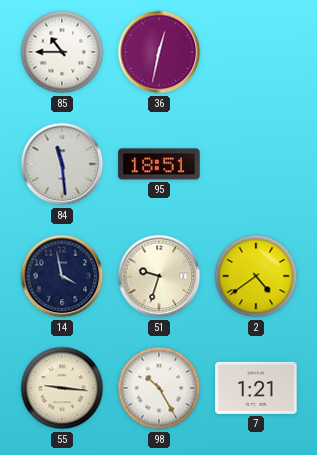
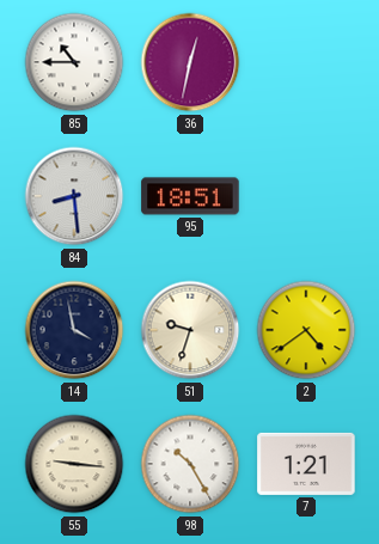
84: 11:29 -> 8:29
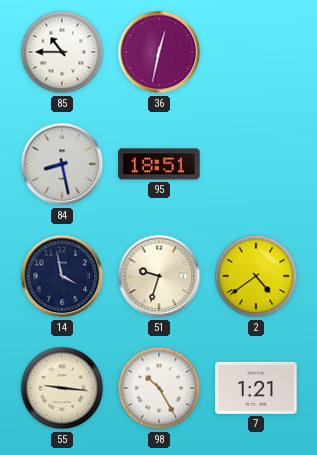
84: 8:29 -> 8:28
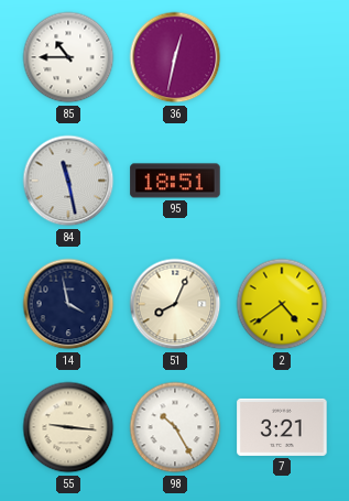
84: 8:28 -> 11:28
51: 9:33 -> 8:04
7: 1:21 -> 3:21
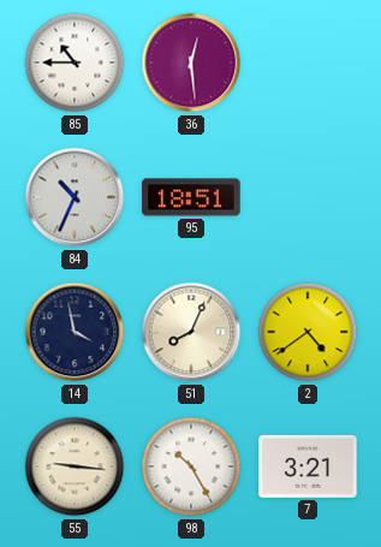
36: 12:32 -> 12:29
84: 11:28 -> 10:34
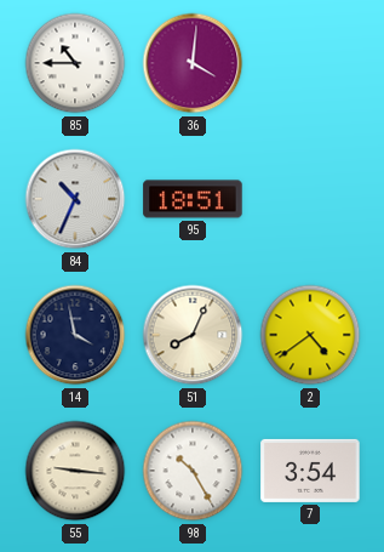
36: 12:29 -> 4:01
7: 3:21 -> 3:54
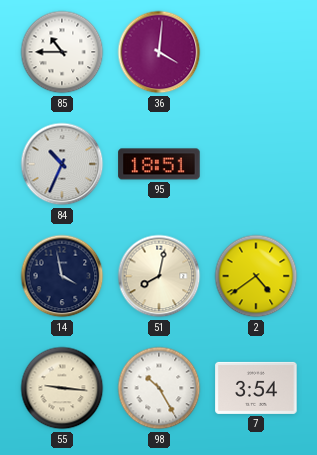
51: 8:04 -> 8:02
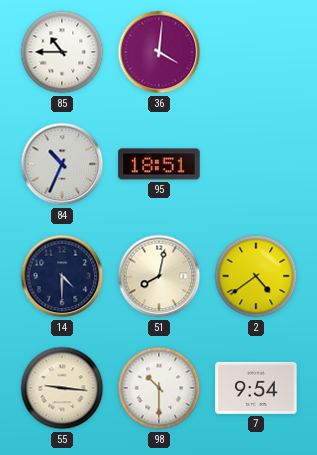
14: 3:58 -> 4:30
98: 10:25 -> 10:30
7: 3:54 -> 9:54
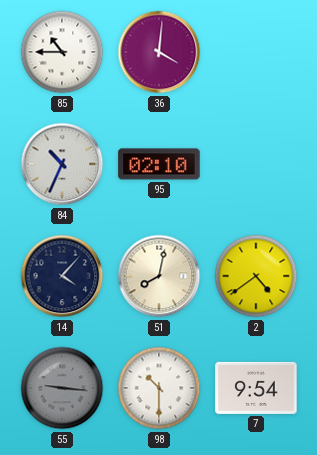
95: 18:51 -> 02:10
14: 4:30 -> 4:07
55 dial: cream -> grey
